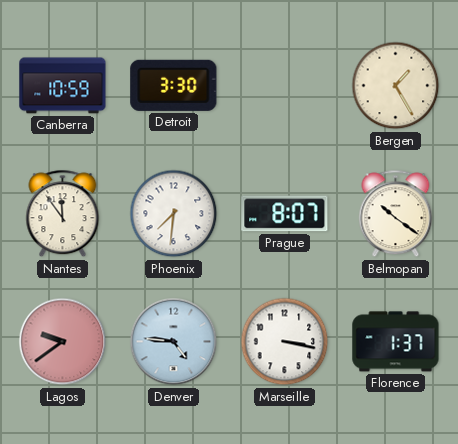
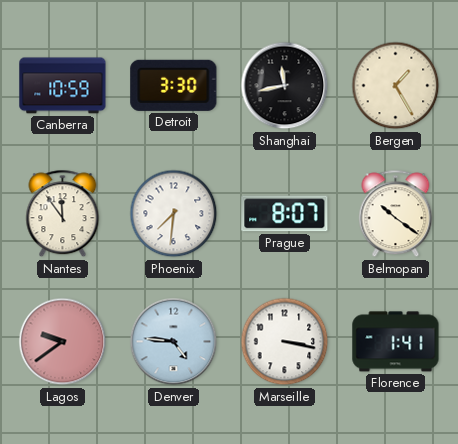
Shanghai: none -> 11:43
Florence: 1:37 -> 1:41
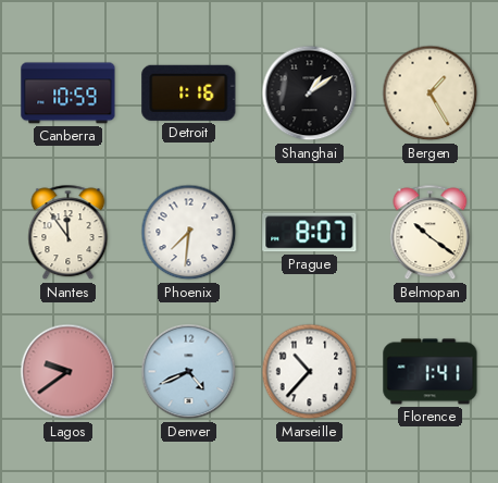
Detroit: 3:30 -> 1:16
Shanghai: 11:43 -> 1:09
Denver: 4:46 -> 4:41
Marseille: 3:17 -> 10:37
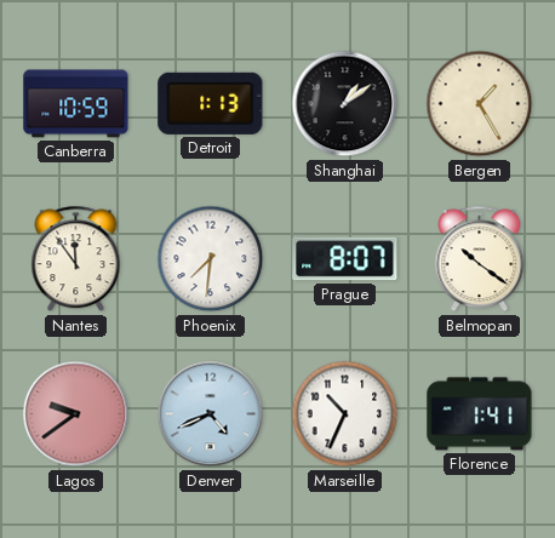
Detroit: 1:16 -> 1:13
Marseille: 10:37 -> 10:34
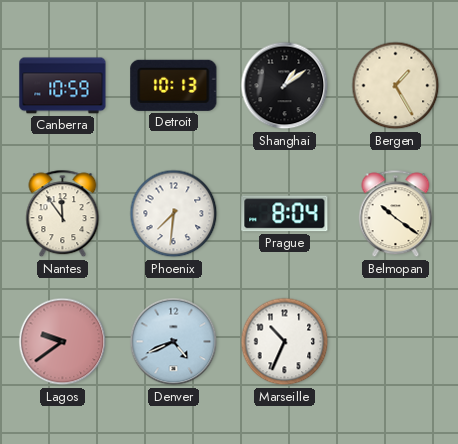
Detroit: 1:13 -> 10:13
Prague: 8:07 -> 8:04
Florence: 1:41 -> none
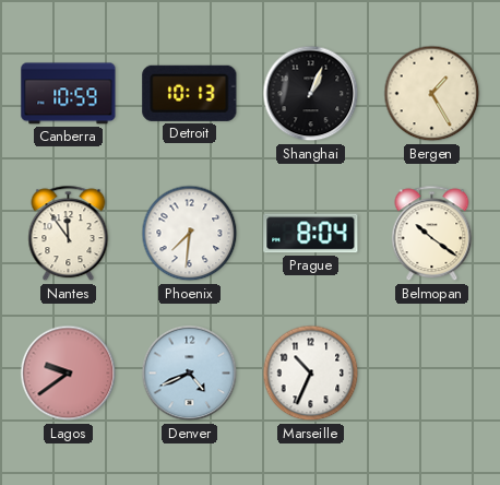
Shanghai: 1:09 -> 1:04
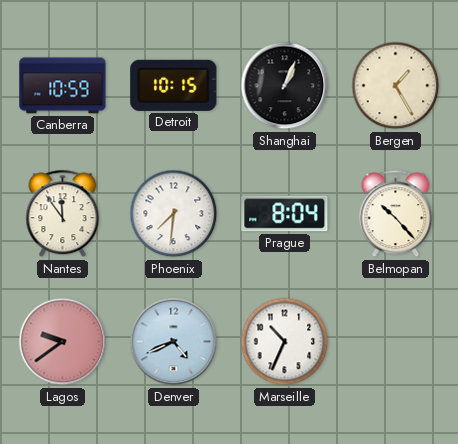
Detroit: 10:13 -> 10:15
Belmopan: 10:21 -> 10:23
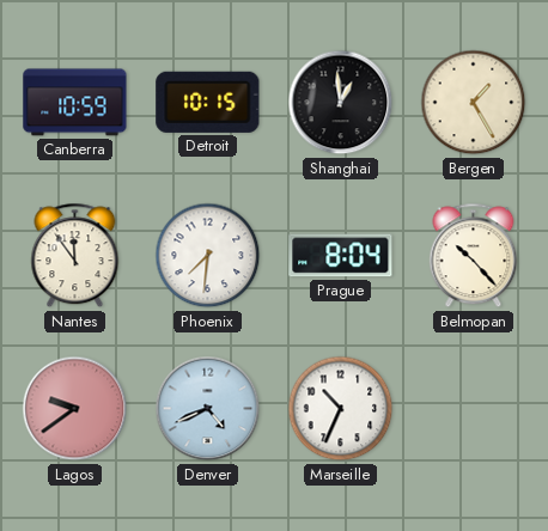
Shanghai: 1:04 -> 12:59
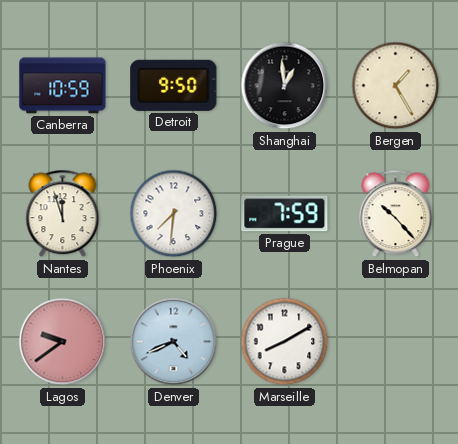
Detroit: 10:15 -> 9:50
Nantes: 11:54 -> 11:57
Prague: 8:04 -> 7:59
Marseille: 10:34 -> 8:10
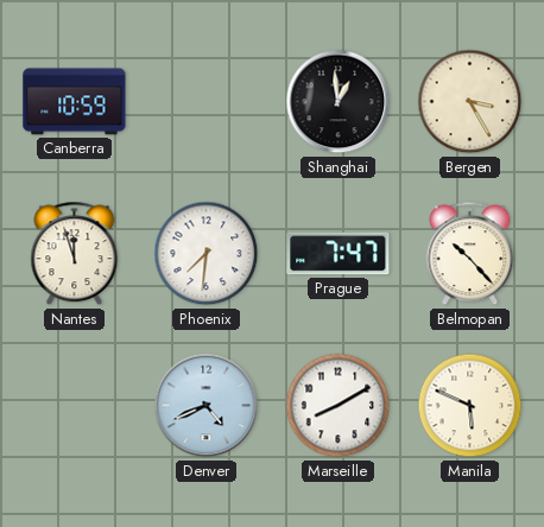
Detroit: 9:50 -> none
Bergen: 1:25 -> 3:25
Prague: 7:59 -> 7:47
Lagos: 9:39 -> none
Manila: none -> 5:49
